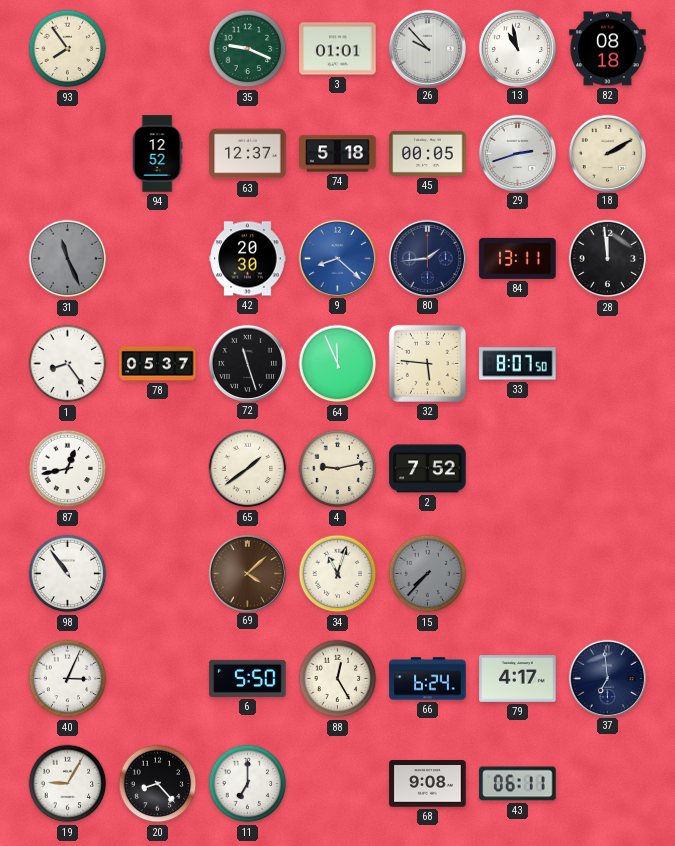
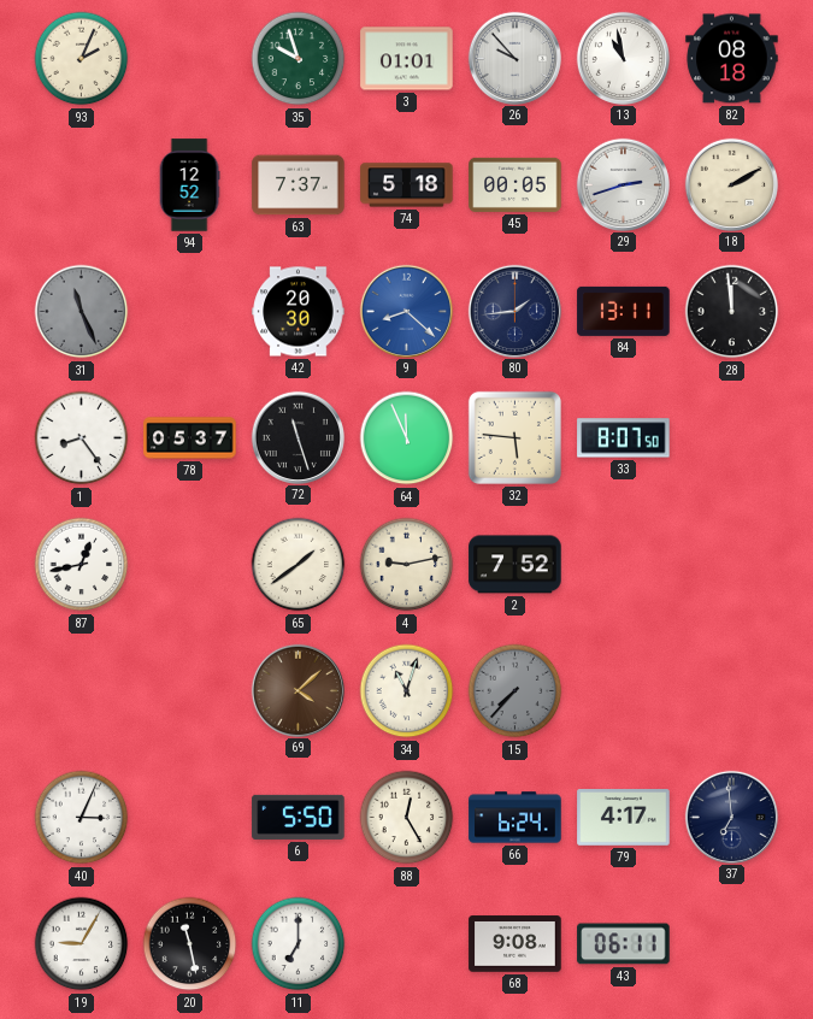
93: 7:54 -> 2:04
35: 9:19 -> 9:57
63: 12:37 -> 7:37
98: 10:54 -> none
20: 8:23 -> 11:28
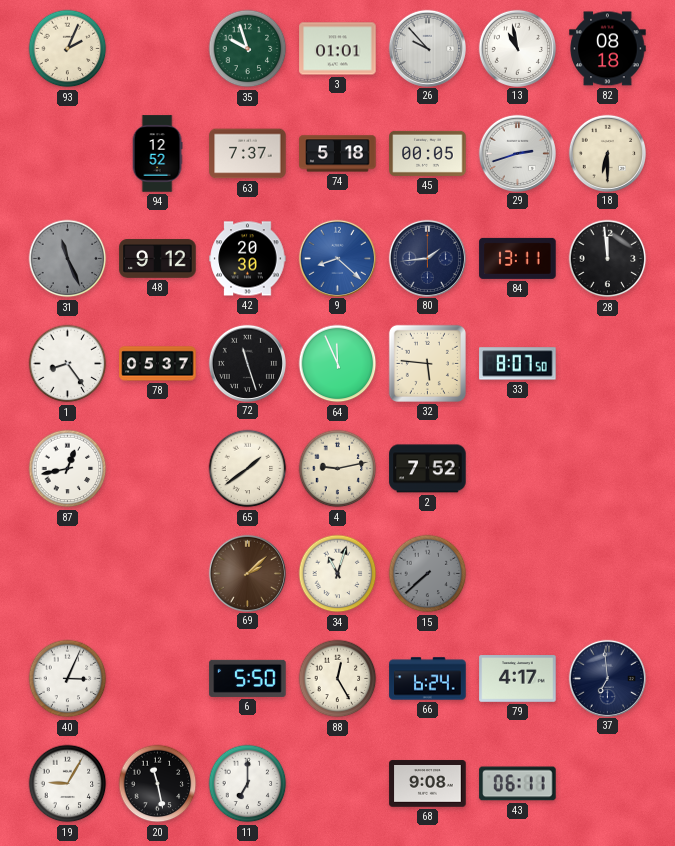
18: 2:10 -> 6:30
48: none -> 9:12
69: 4:08 -> 2:08
15: 7:37 -> 7:38
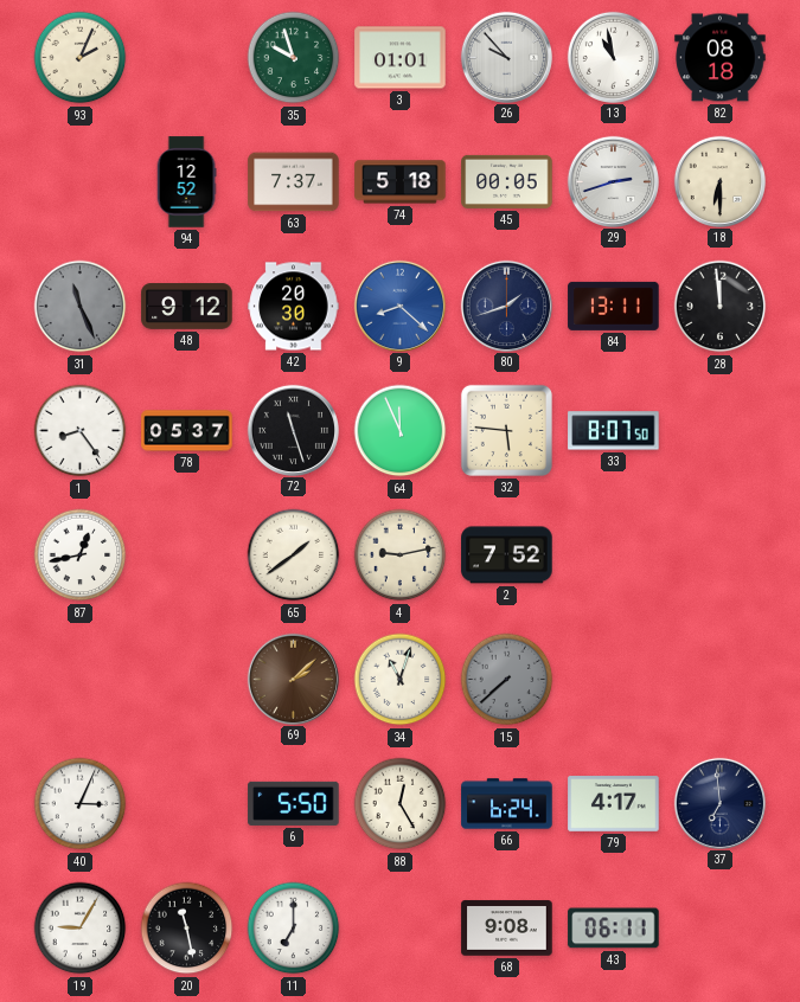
80: 1:44 -> 1:42
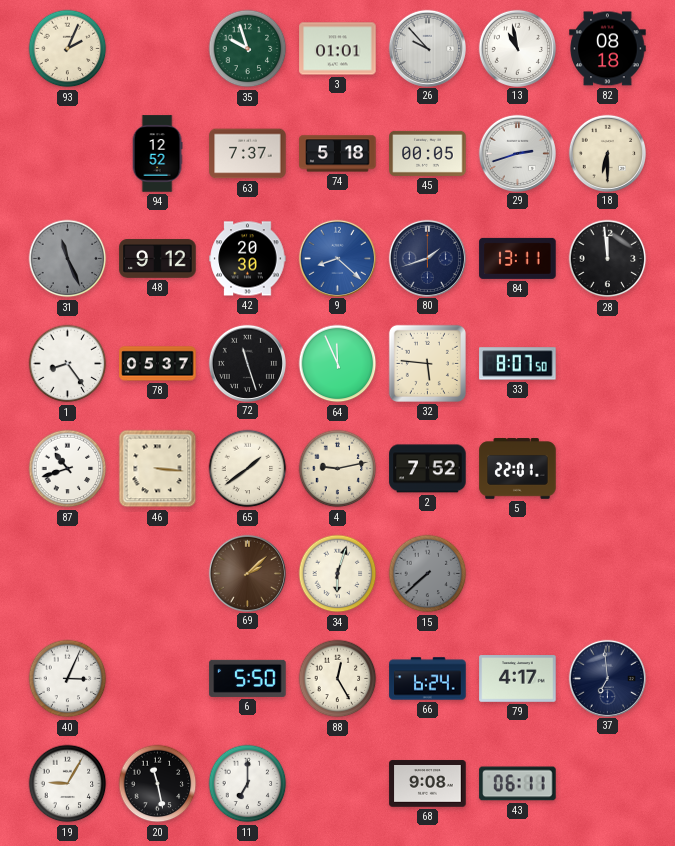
87: 12:43 -> 10:42
46: none -> 3:16
5: none -> 22:01
34: 11:03 -> 6:03
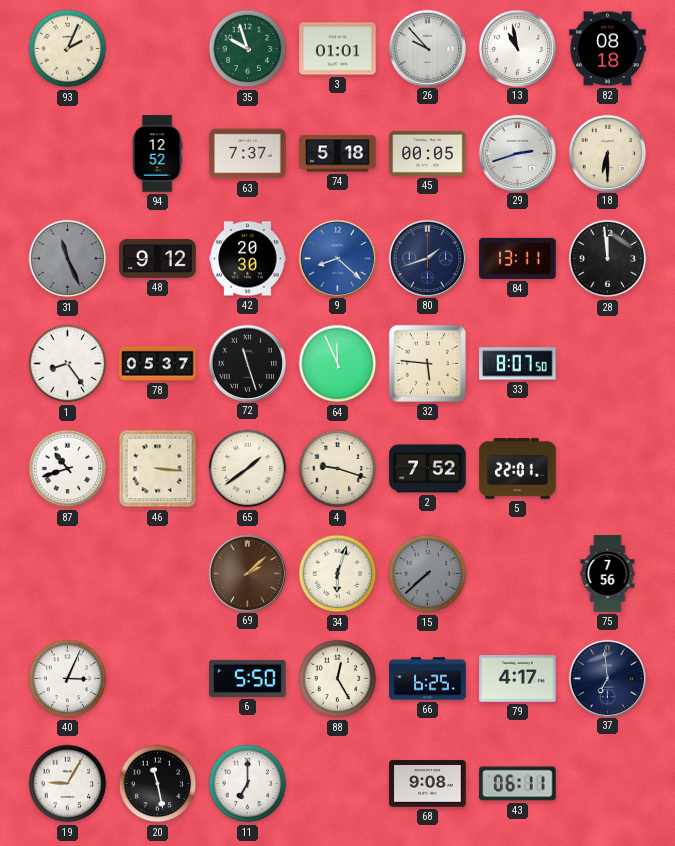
4: 9:13 -> 9:18
75: none -> 7:56
66: 6:24 -> 6:25
